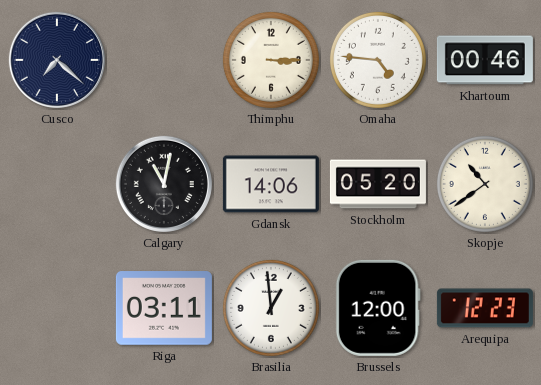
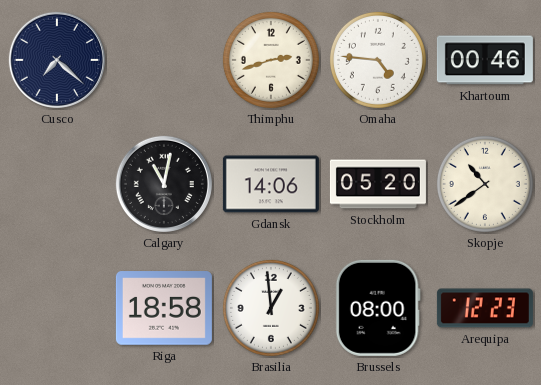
Thimphu: 3:15 -> 2:42
Riga: 03:11 -> 18:58
Brussels: 12:00 -> 08:00
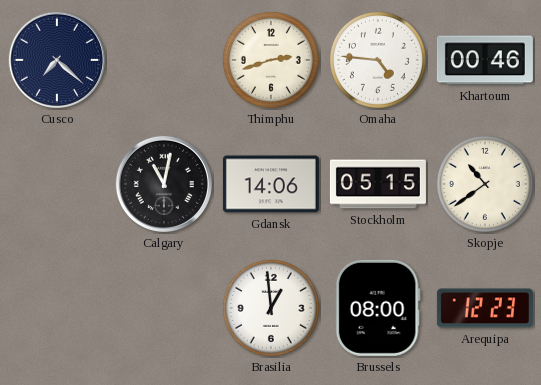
Stockholm: 05:20 -> 05:15
Riga: 18:58 -> none
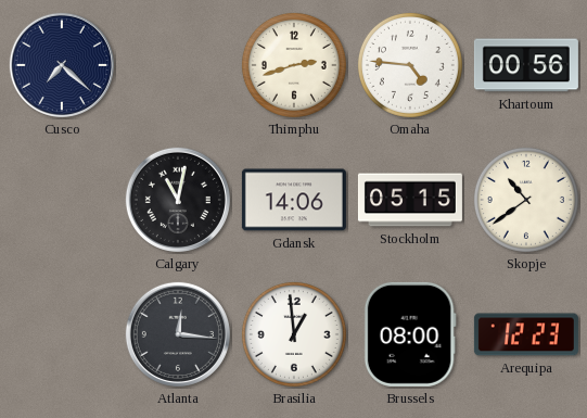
Khartoum: 00:46 -> 00:56
Atlanta: none -> 12:16
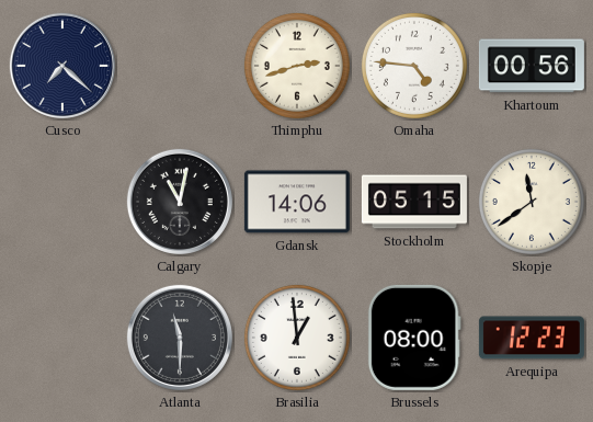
Skopje: 10:39 -> 11:39
Atlanta: 12:16 -> 11:30
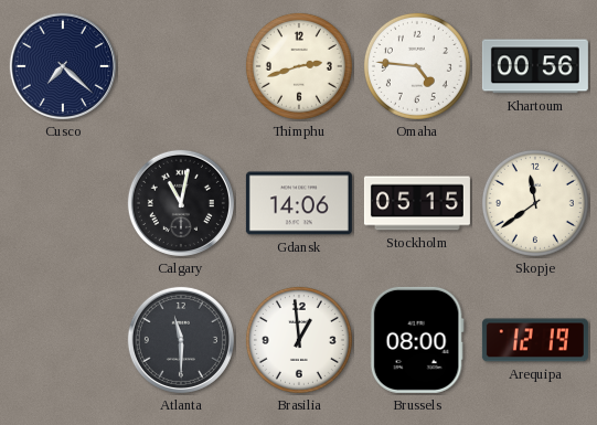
Arequipa: 12:23 -> 12:19
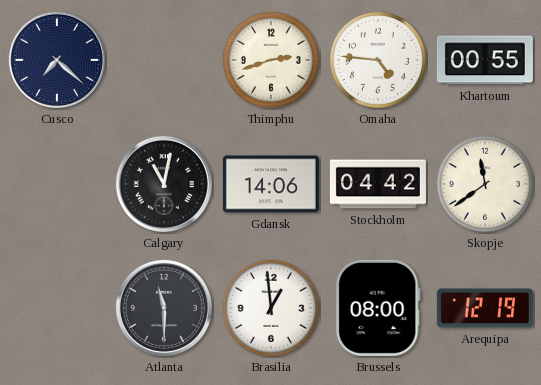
Khartoum: 00:56 -> 00:55
Stockholm: 05:15 -> 04:42
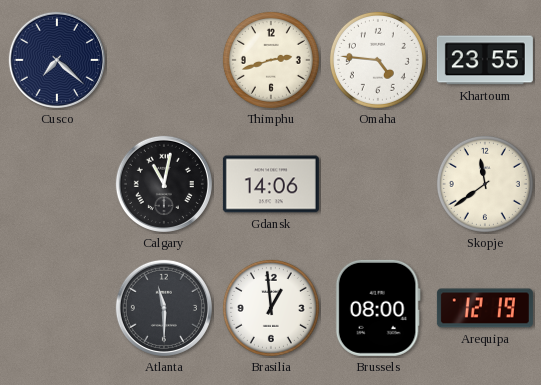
Khartoum: 00:55 -> 23:55
Stockholm: 04:42 -> none
